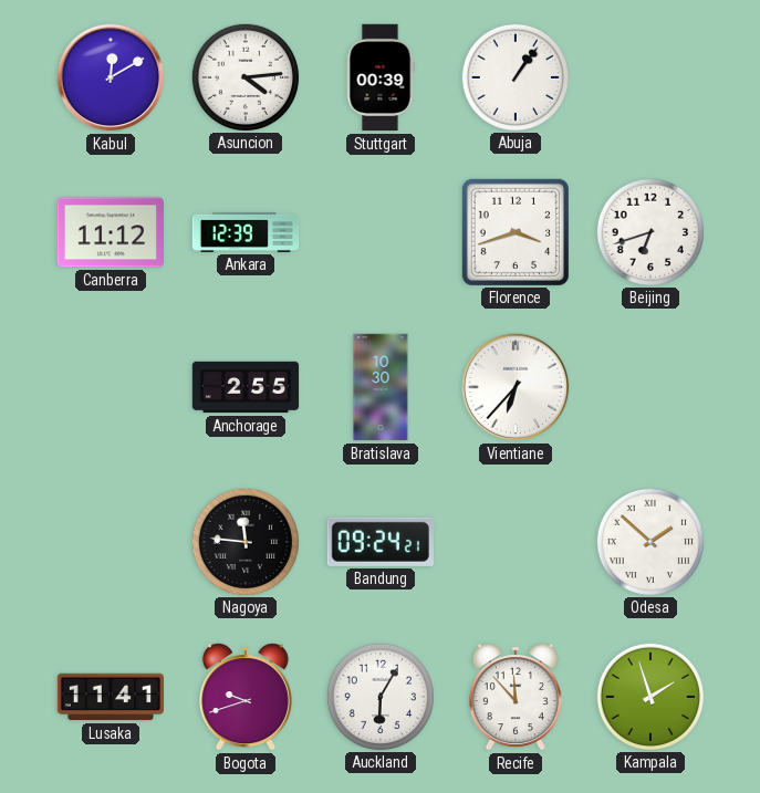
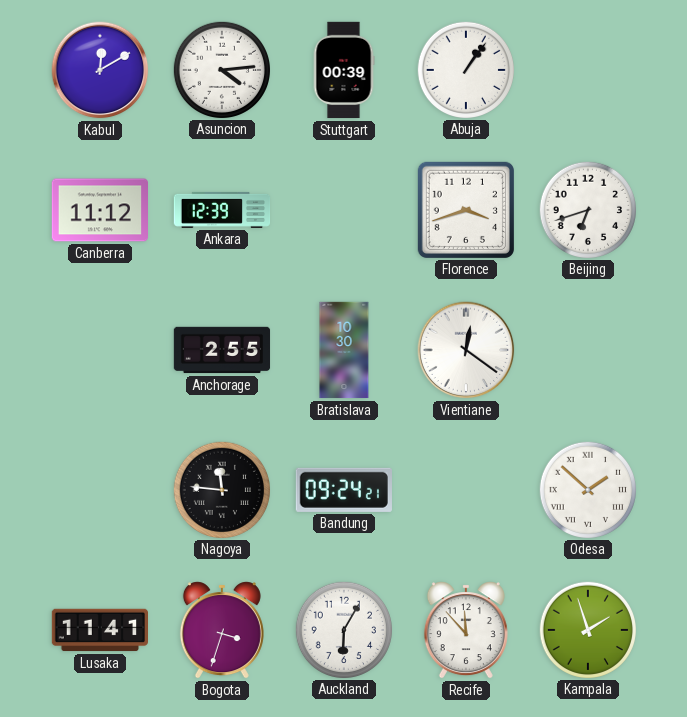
Vientiane: 6:37 -> 12:21
Bogota: 9:42 -> 3:33
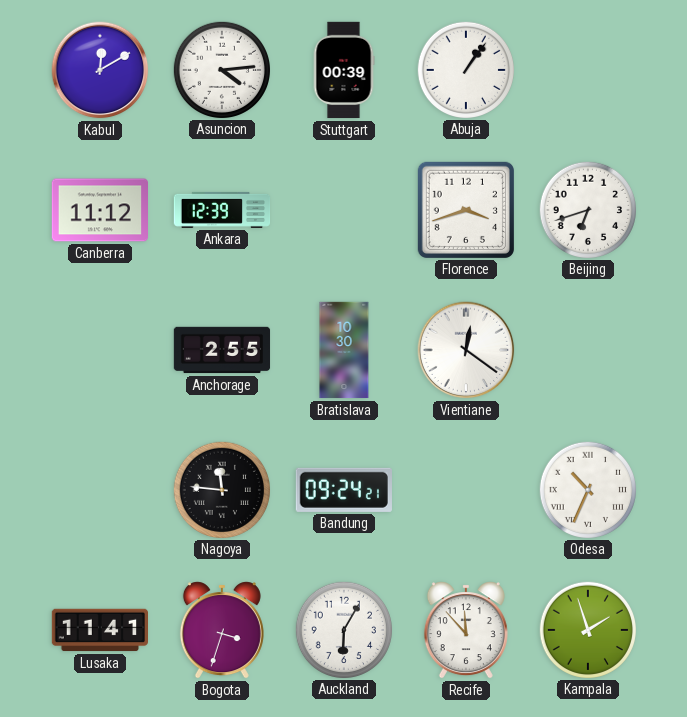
Odesa: 1:52 -> 10:34
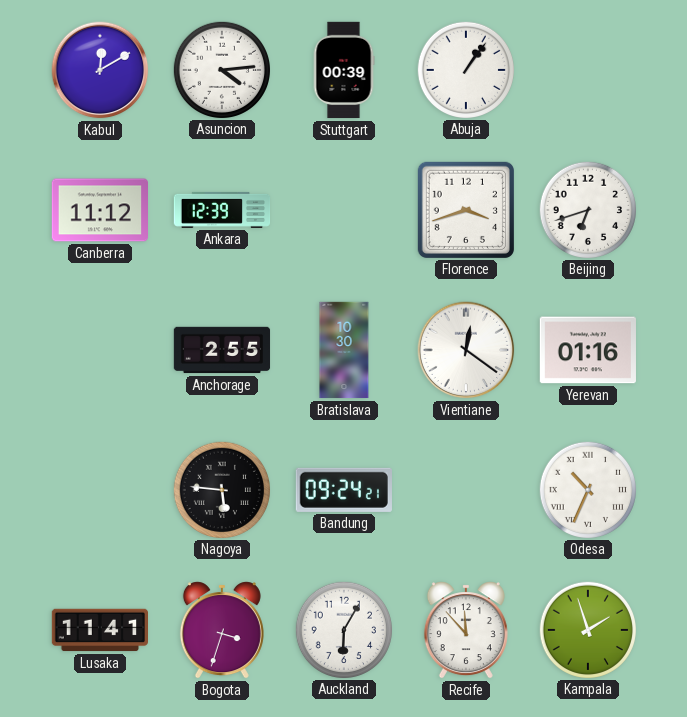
Yerevan: none -> 01:16
Nagoya: 11:46 -> 5:46
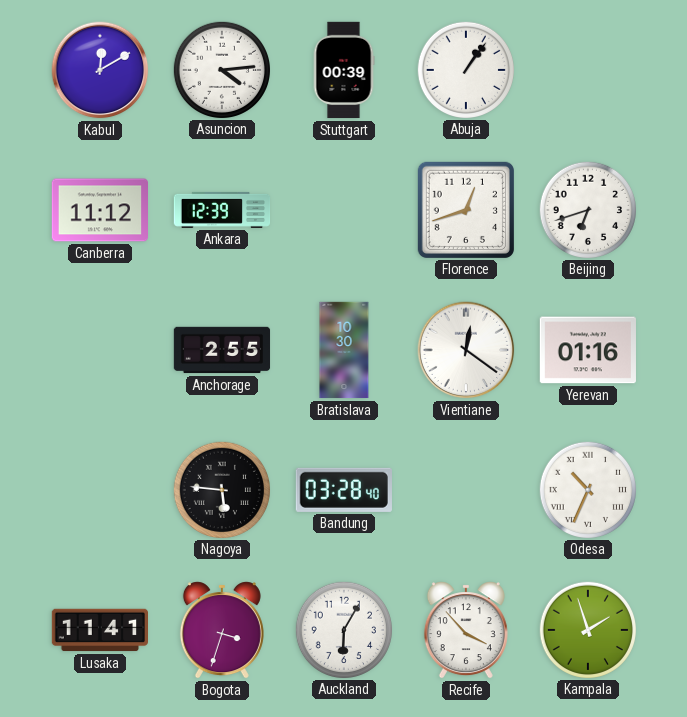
Florence: 3:42 -> 12:42
Bandung: 09:24 -> 03:28
Recife: 11:53 -> 3:53
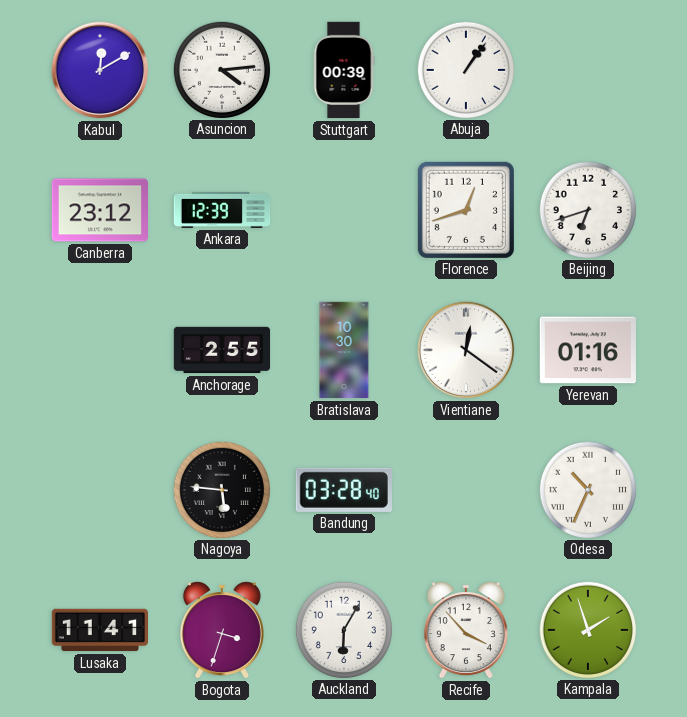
Canberra: 11:12 -> 23:12
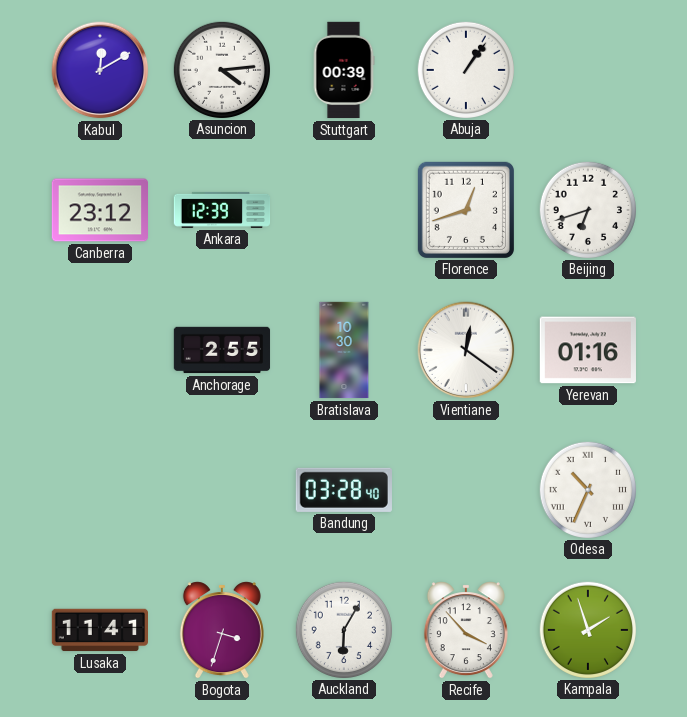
Nagoya: 5:46 -> none
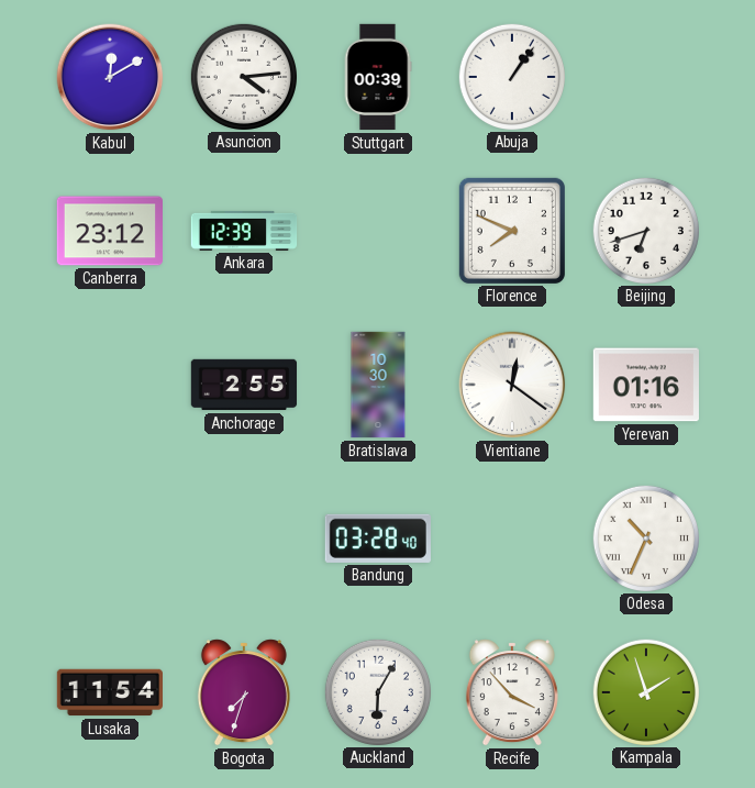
Florence: 12:42 -> 7:49
Lusaka: 11:41 -> 11:54
Bogota: 3:33 -> 7:33
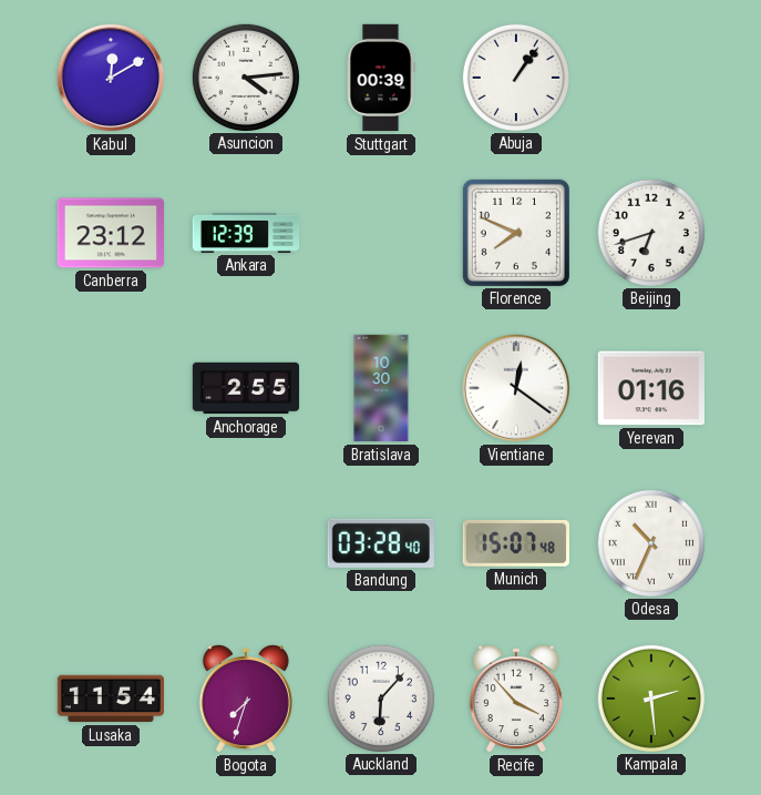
Munich: none -> 15:07
Auckland: 6:05 -> 6:07
Kampala: 1:57 -> 2:29
